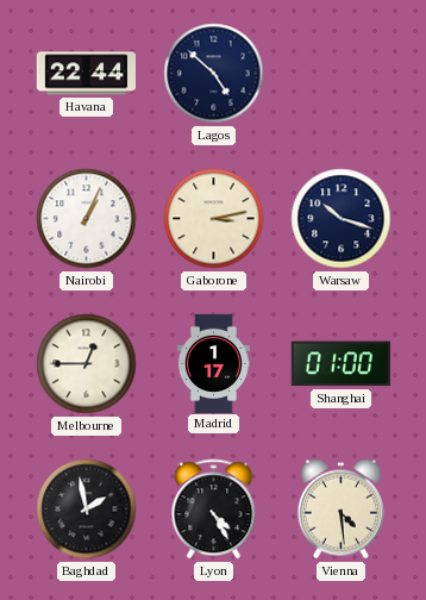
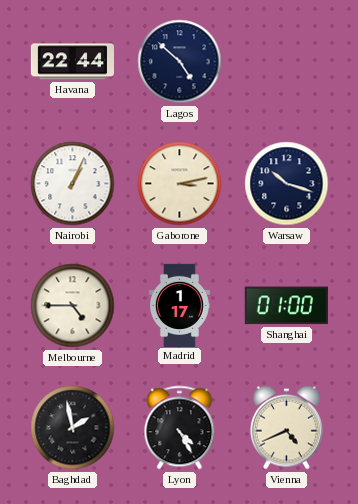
Melbourne: 12:45 -> 4:45
Vienna: 4:29 -> 4:41
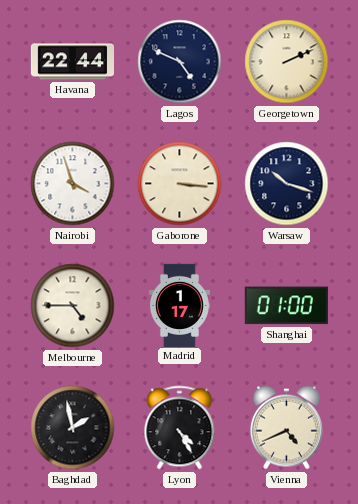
Lagos: 4:52 -> 4:49
Georgetown: none -> 2:11
Nairobi: 1:04 -> 3:57
Gaborone: 3:13 -> 3:16
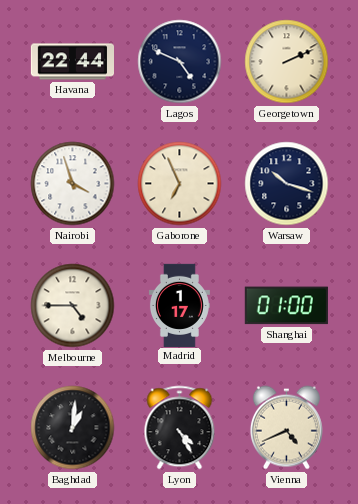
Gaborone: 3:16 -> 6:56
Baghdad: 1:58 -> 1:01
